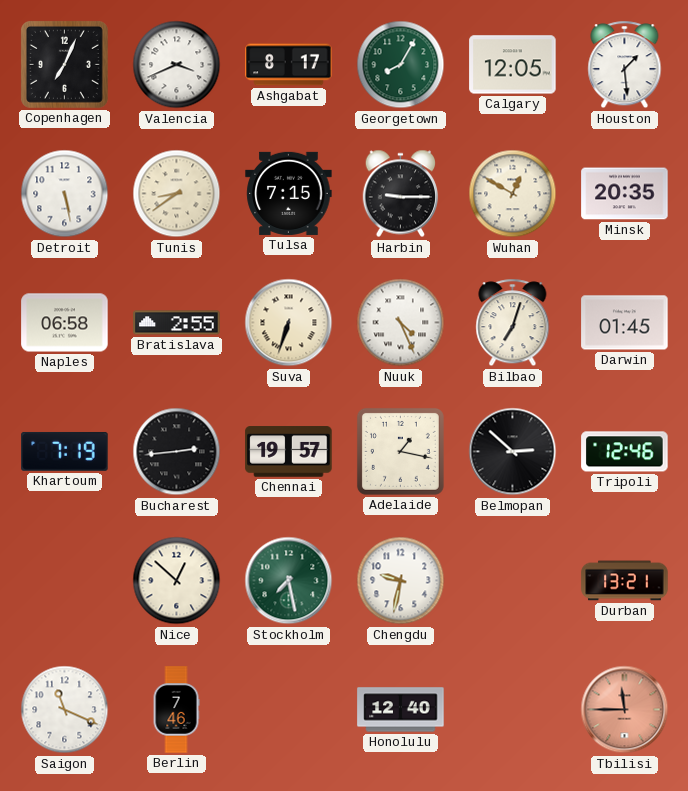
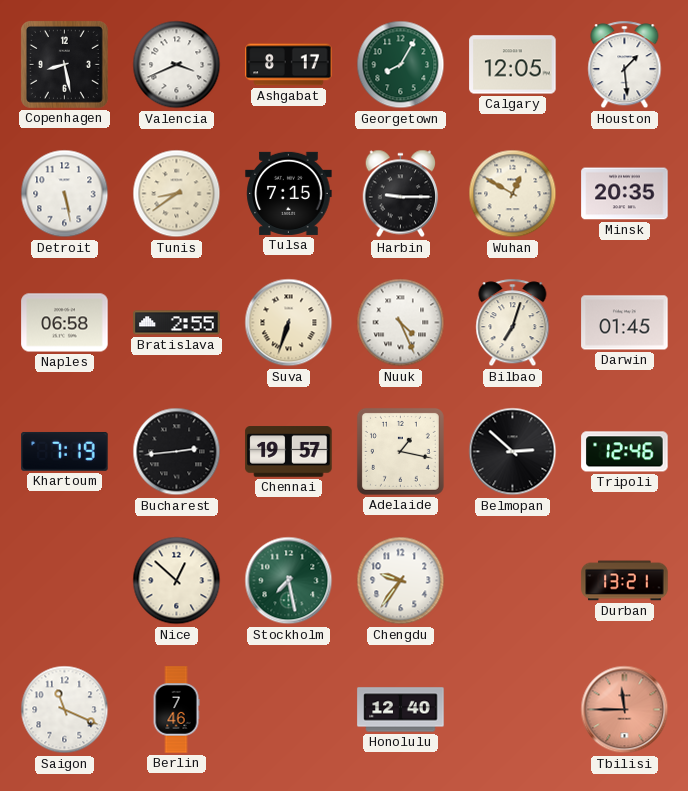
Copenhagen: 7:04 -> 8:28
Chengdu: 9:32 -> 9:36
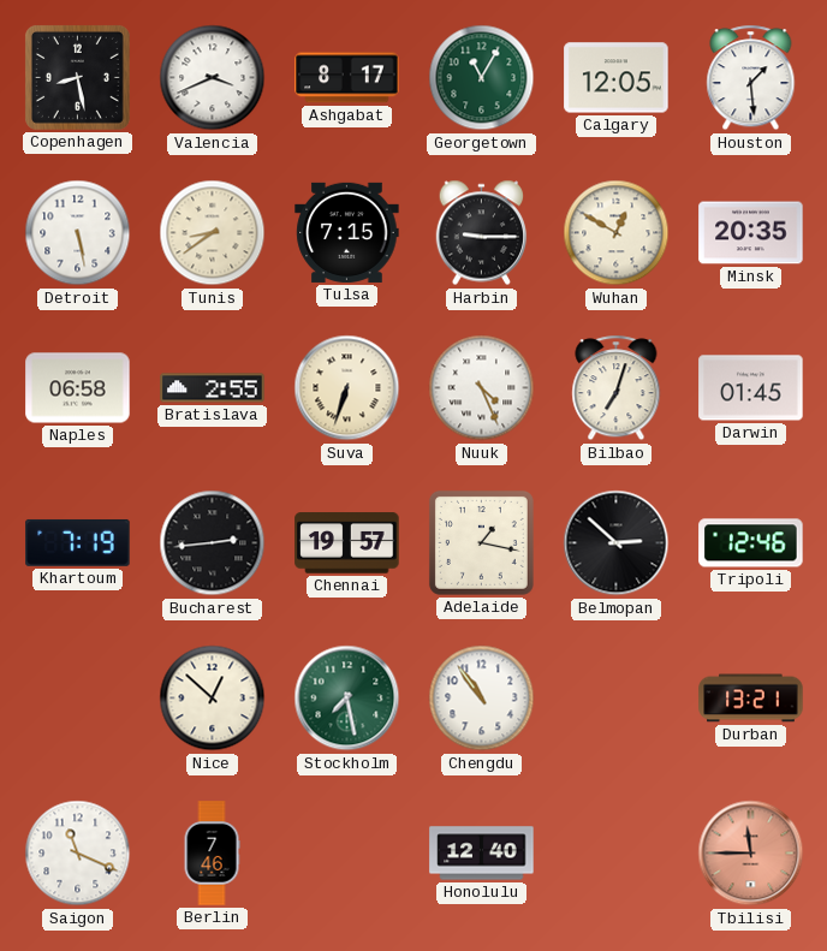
Georgetown: 8:05 -> 11:05
Chengdu: 9:36 -> 10:54
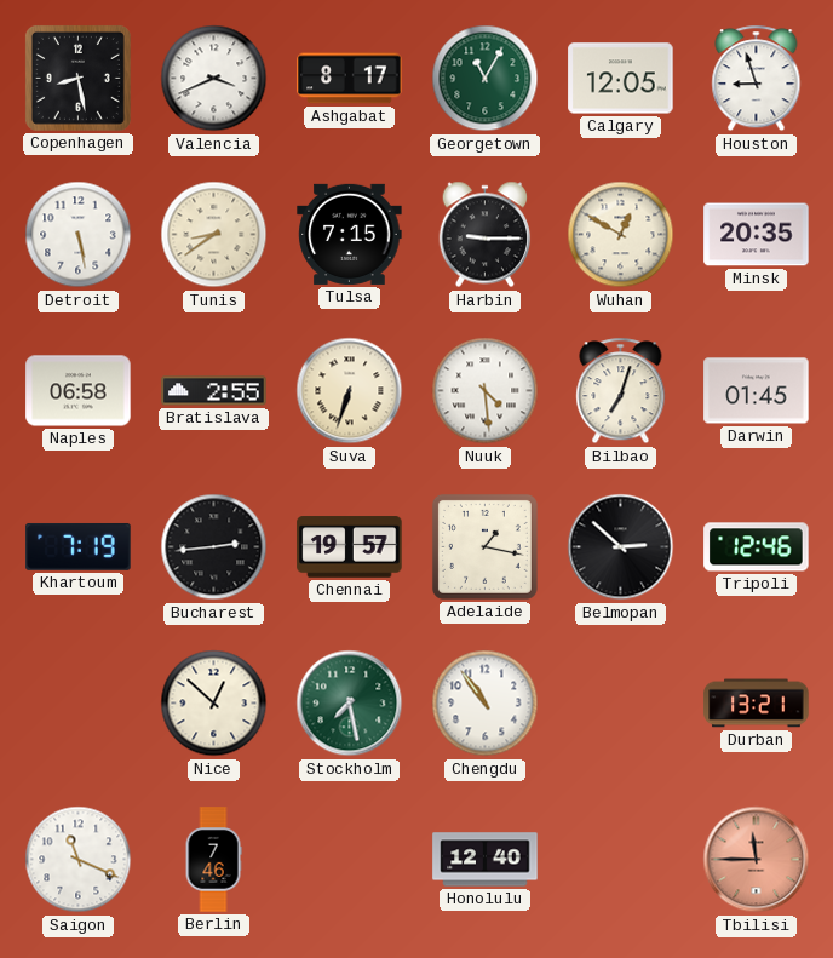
Houston: 1:29 -> 8:57
Nuuk: 4:26 -> 4:29
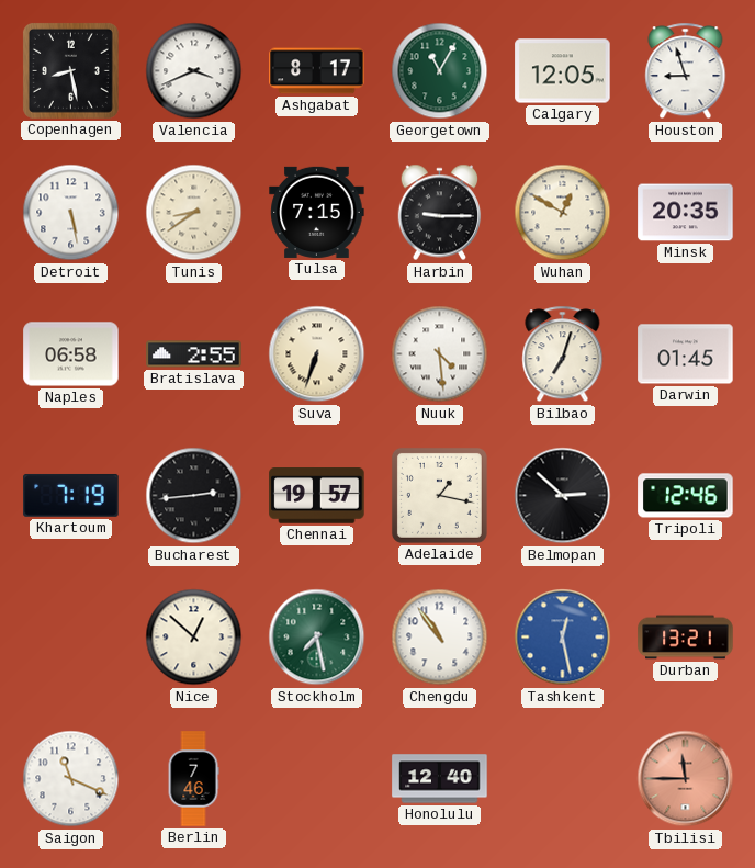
Tashkent: none -> 12:28
